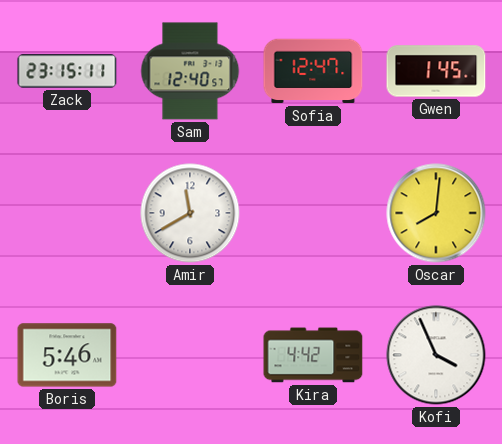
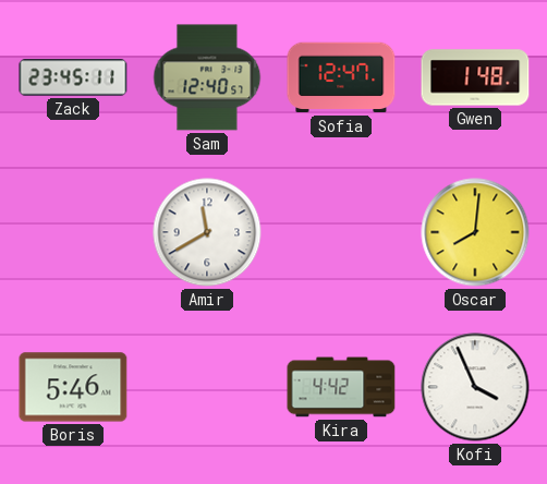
Zack: 23:15 -> 23:45
Gwen: 1:45 -> 1:48
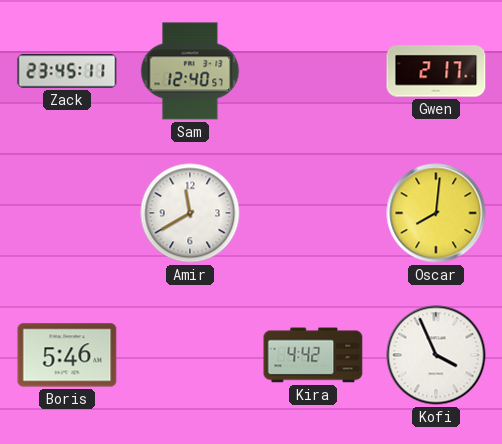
Sofia: 12:47 -> none
Gwen: 1:48 -> 2:17
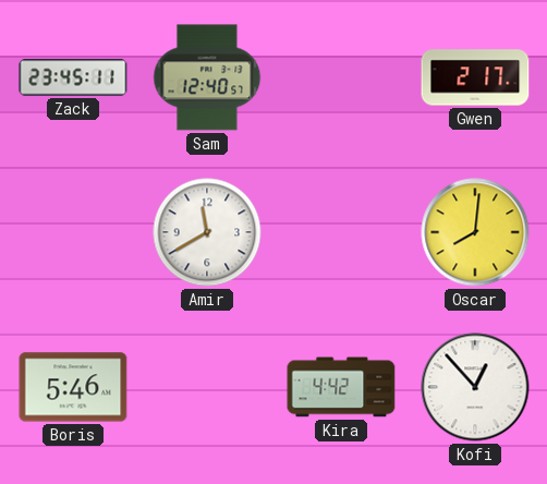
Kofi: 3:56 -> 12:53
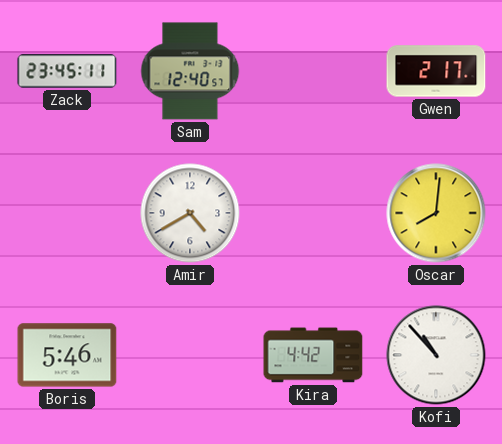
Amir: 11:40 -> 4:40
Kofi: 12:53 -> 10:53
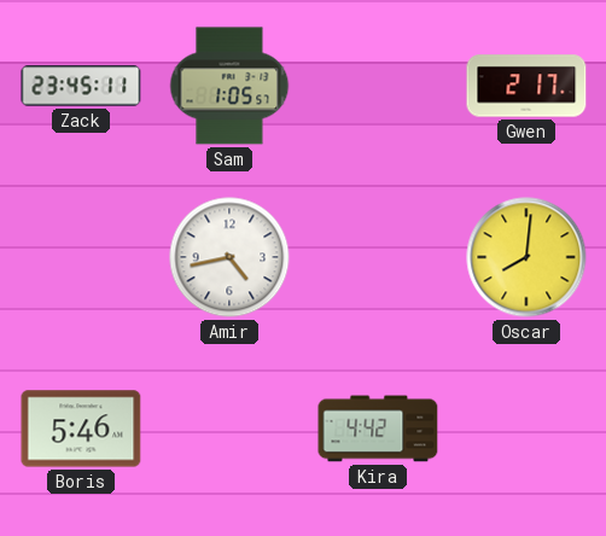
Sam: 12:40 -> 1:05
Amir: 4:40 -> 4:43
Kofi: 10:53 -> none
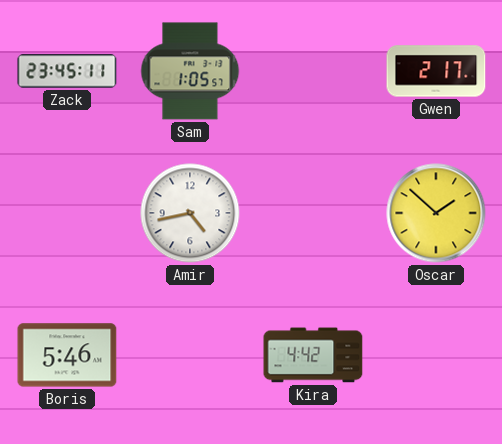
Oscar: 8:01 -> 1:52
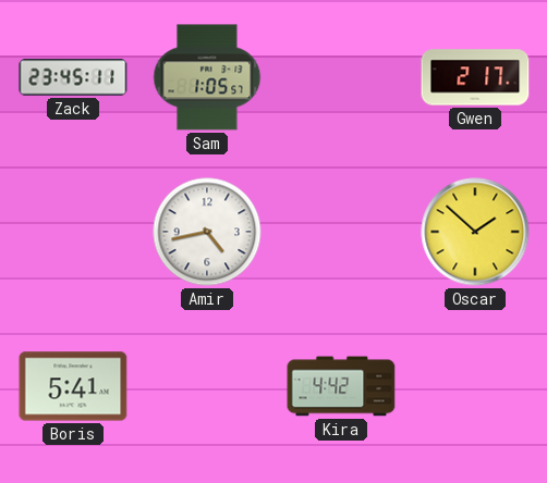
Boris: 5:46 -> 5:41
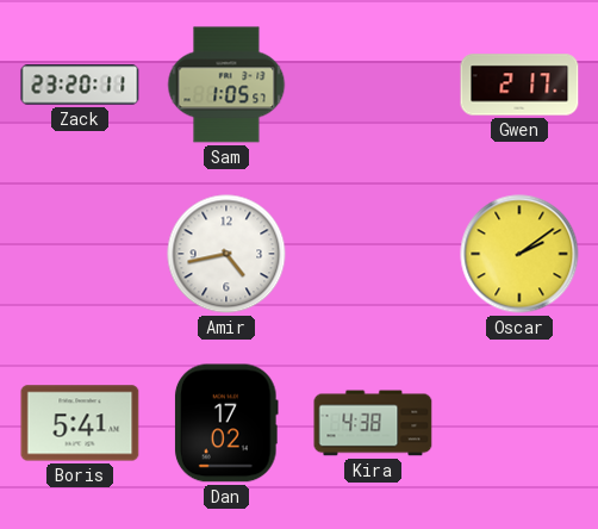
Zack: 23:45 -> 23:20
Oscar: 1:52 -> 2:09
Dan: none -> 17:02
Kira: 4:42 -> 4:38
